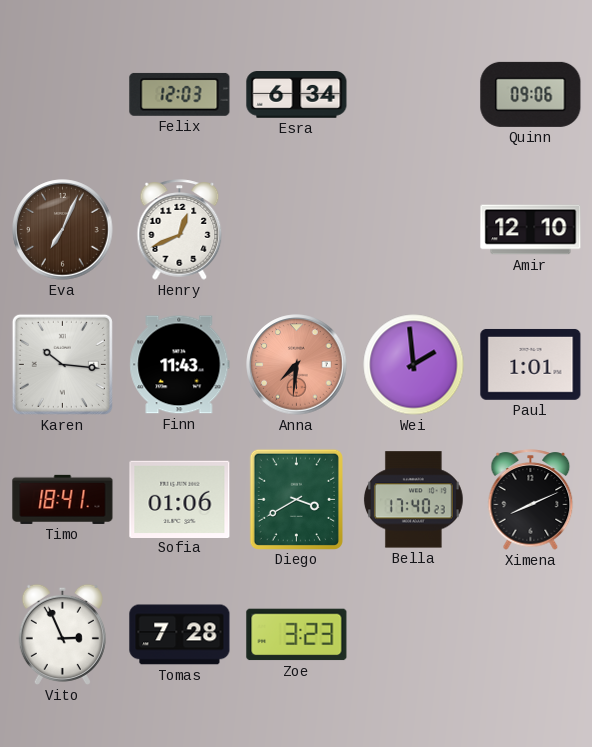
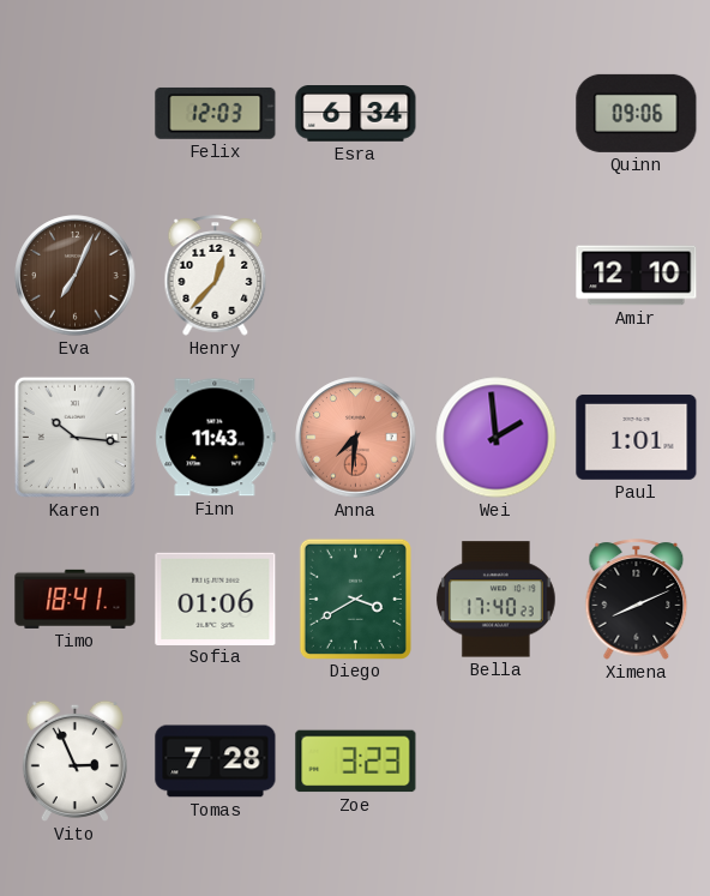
Henry: 12:41 -> 12:37
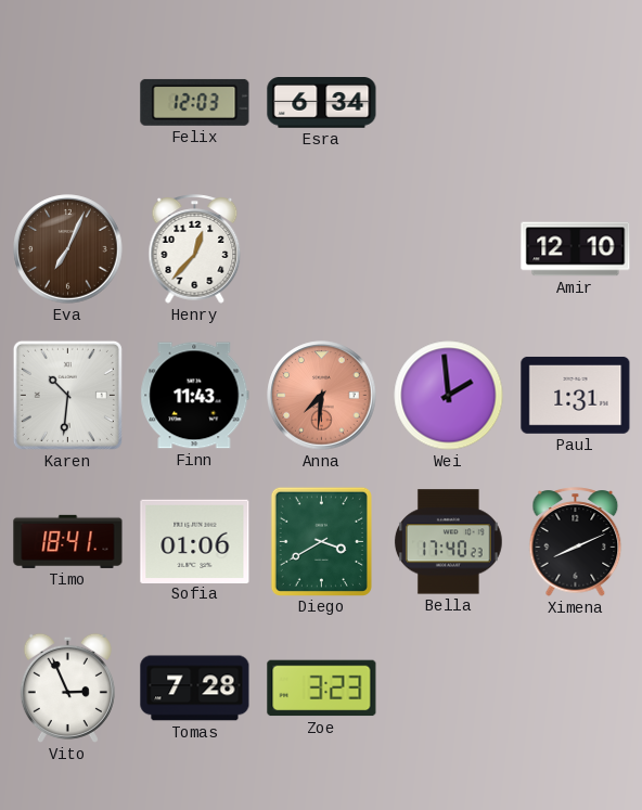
Quinn: 09:06 -> none
Karen: 10:16 -> 10:31
Paul: 1:01 -> 1:31
